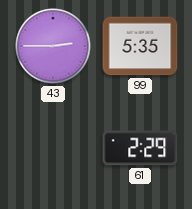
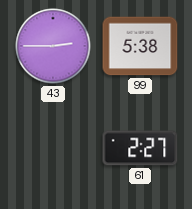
99: 5:35 -> 5:38
61: 2:29 -> 2:27
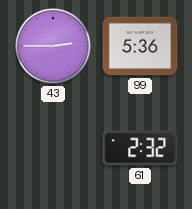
99: 5:38 -> 5:36
61: 2:27 -> 2:32
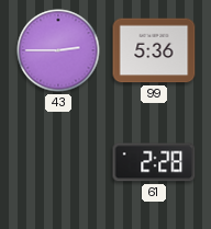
61: 2:32 -> 2:28
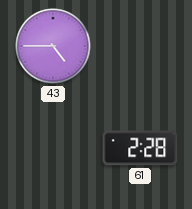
43: 2:45 -> 4:45
99: 5:36 -> none
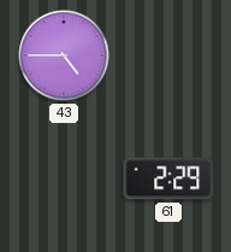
61: 2:28 -> 2:29
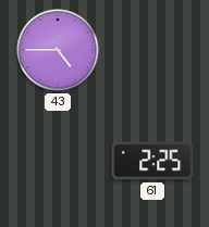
61: 2:29 -> 2:25
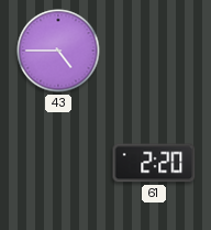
61: 2:25 -> 2:20
